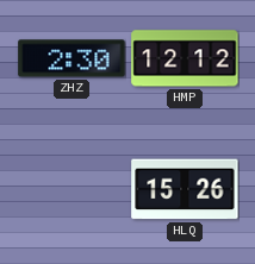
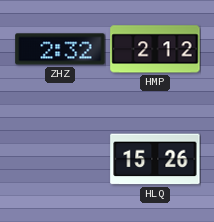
ZHZ: 2:30 -> 2:32
HMP: 12:12 -> 2:12
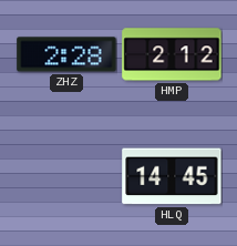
ZHZ: 2:32 -> 2:28
HLQ: 15:26 -> 14:45
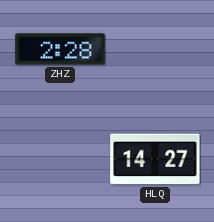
HMP: 2:12 -> none
HLQ: 14:45 -> 14:27
